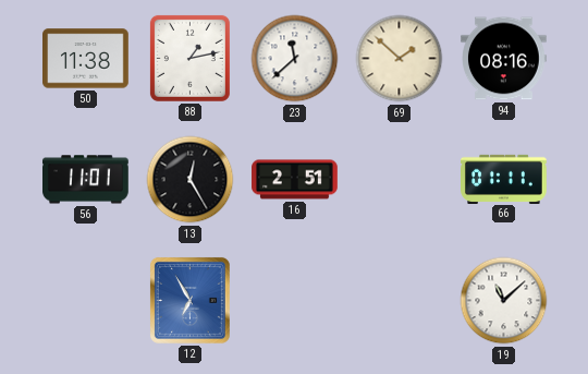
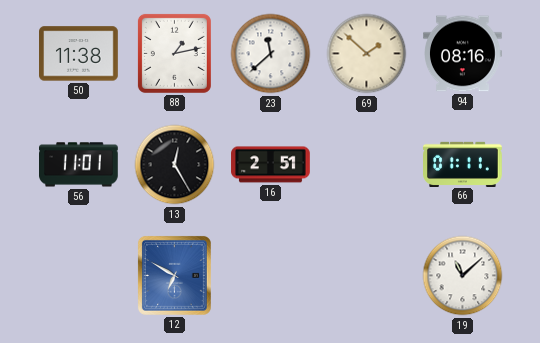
12: 6:55 -> 6:50
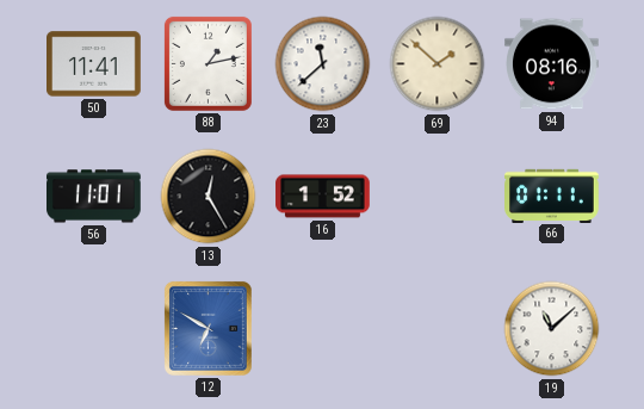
50: 11:38 -> 11:41
16: 2:51 -> 1:52
